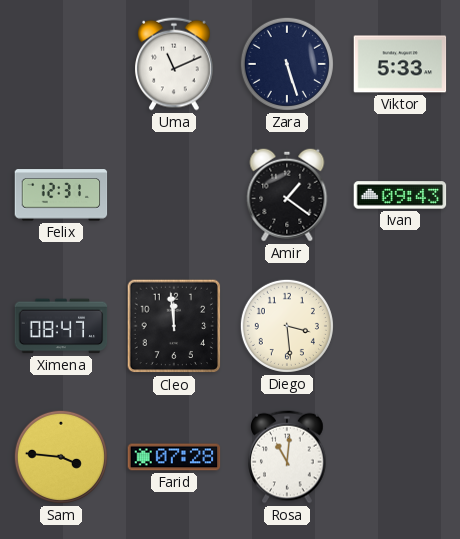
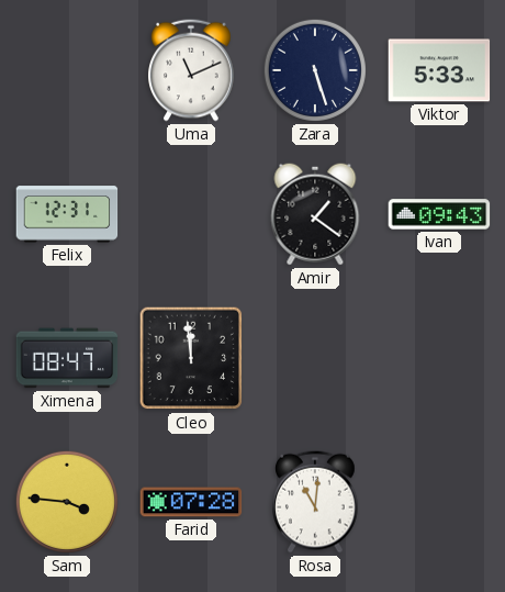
Diego: 3:29 -> none
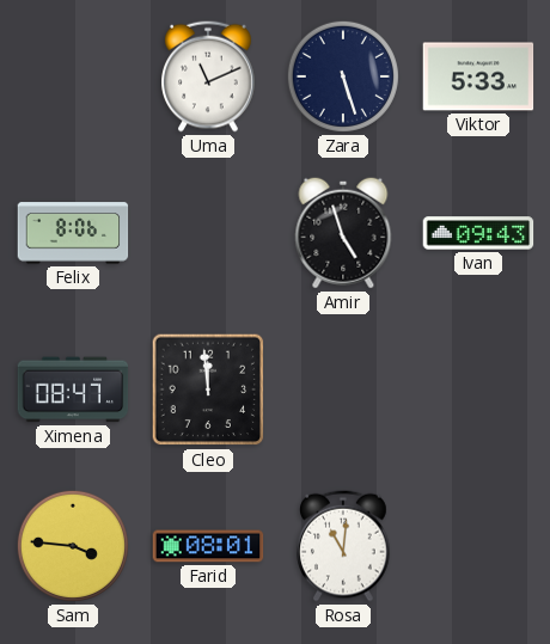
Felix: 12:31 -> 8:06
Amir: 1:21 -> 4:57
Farid: 07:28 -> 08:01
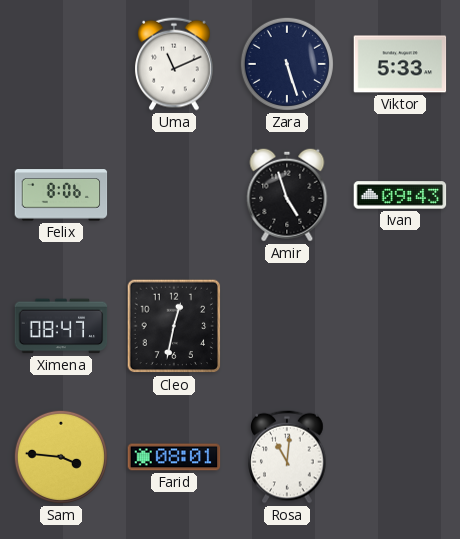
Cleo: 11:59 -> 12:32
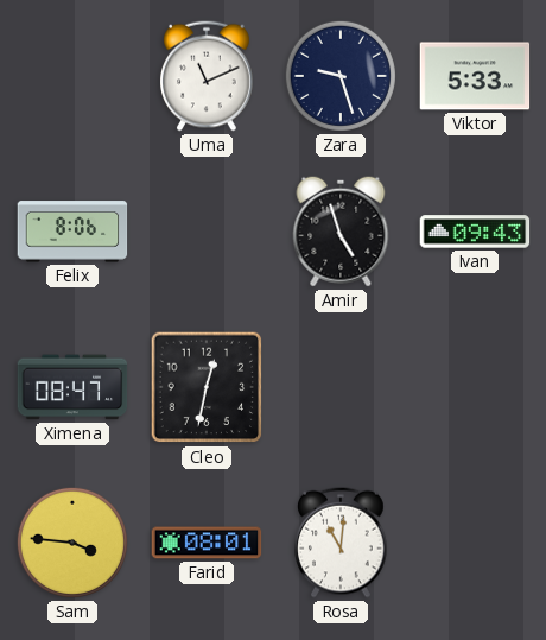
Zara: 5:27 -> 9:27
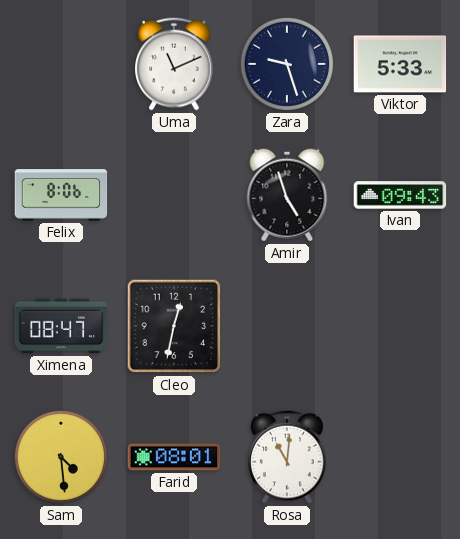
Sam: 3:46 -> 4:29
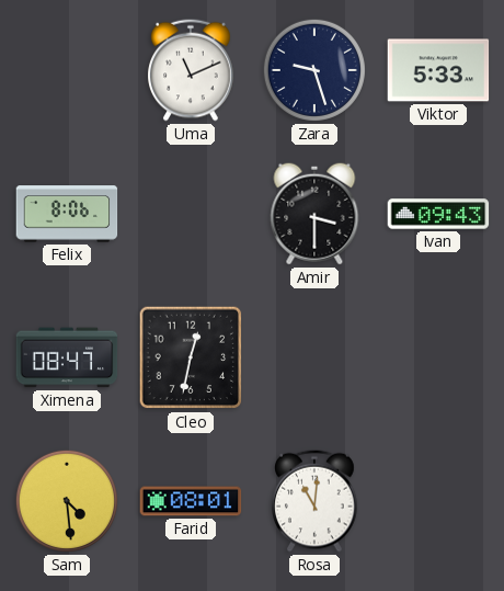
Amir: 4:57 -> 3:30
